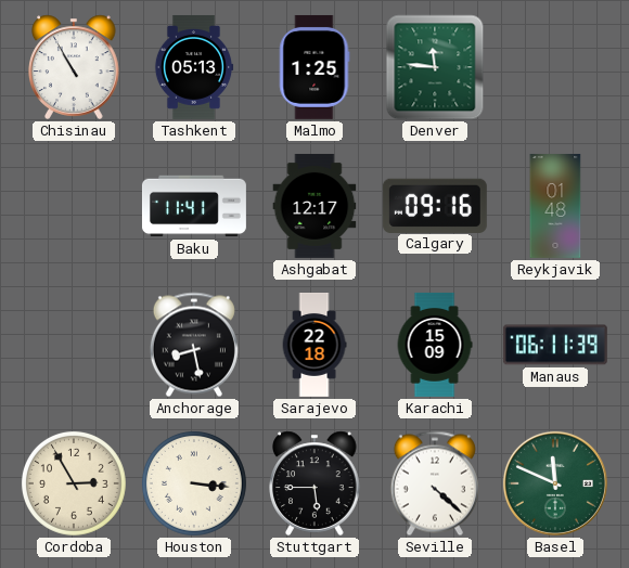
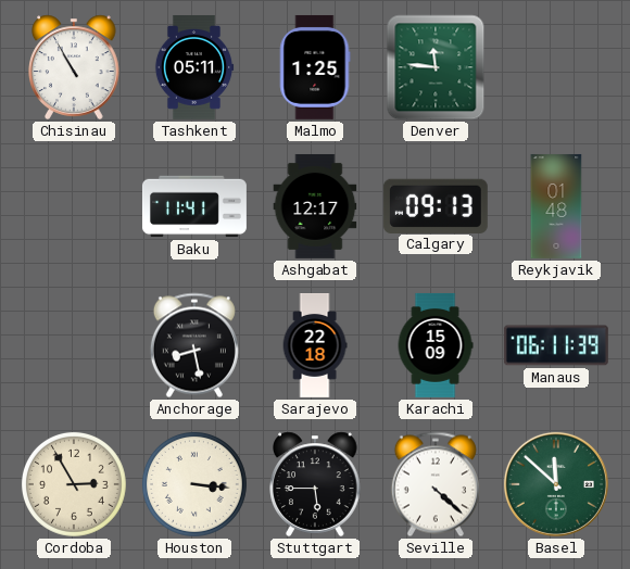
Tashkent: 05:13 -> 05:11
Calgary: 09:16 -> 09:13
Basel: 11:49 -> 11:52
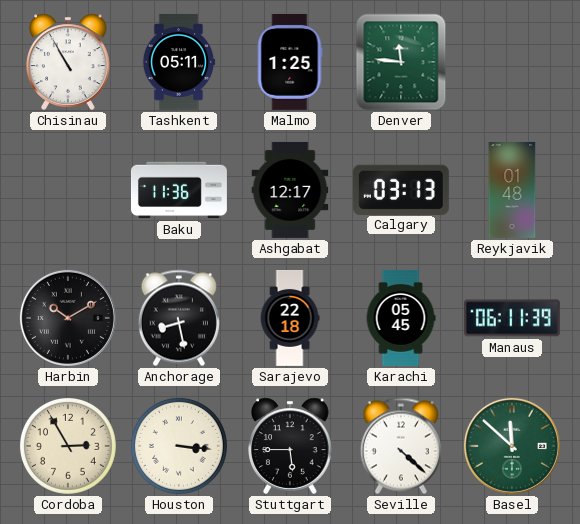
Baku: 11:41 -> 11:36
Calgary: 09:13 -> 03:13
Harbin: none -> 10:10
Karachi: 15:09 -> 05:45
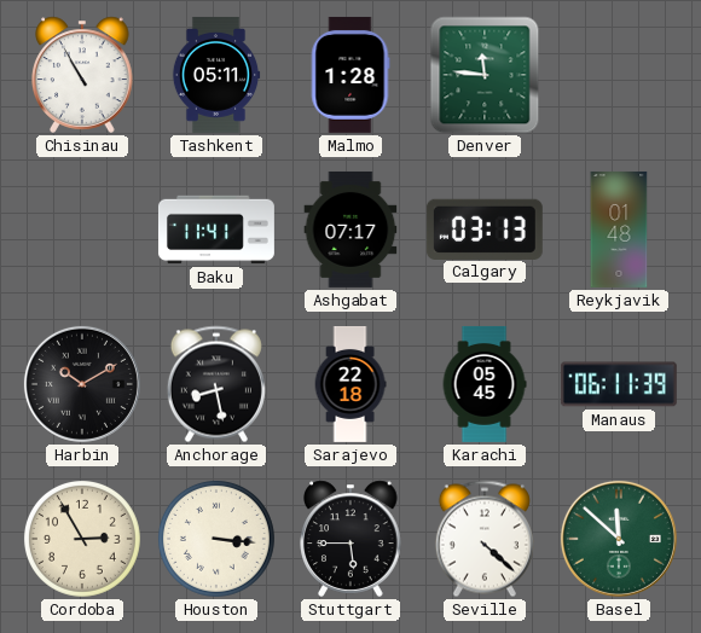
Malmo: 1:25 -> 1:28
Baku: 11:36 -> 11:41
Ashgabat: 12:17 -> 07:17
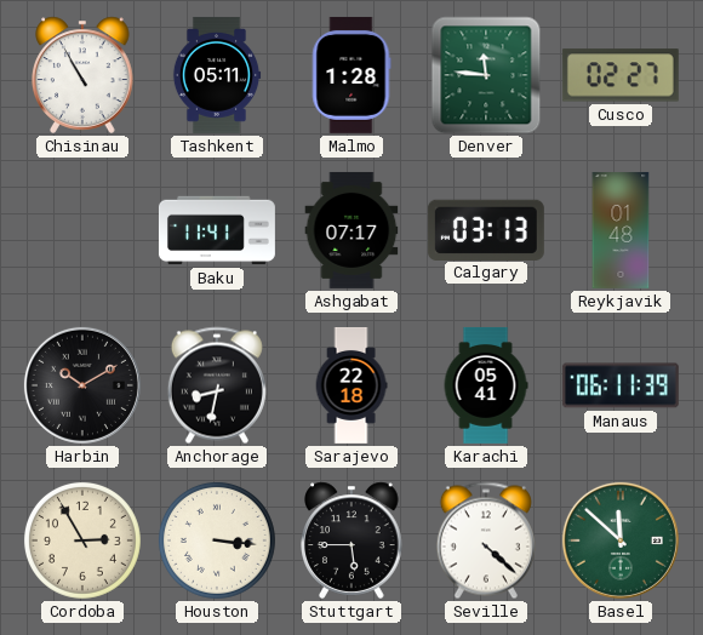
Cusco: none -> 02:27
Anchorage: 8:28 -> 8:32
Karachi: 05:45 -> 05:41
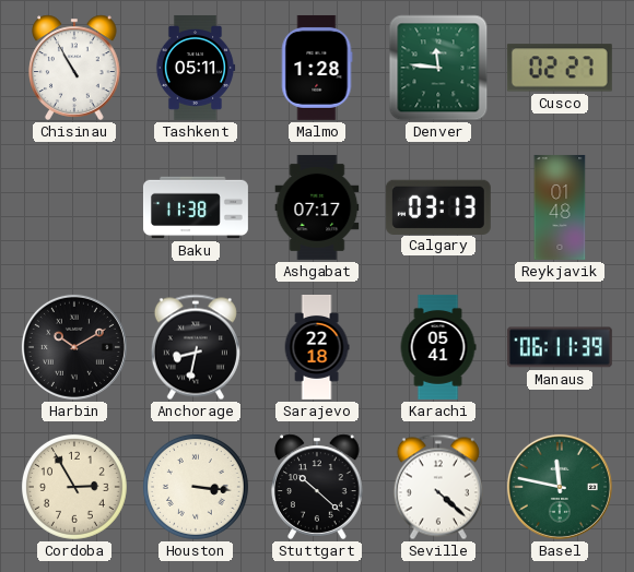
Baku: 11:41 -> 11:38
Stuttgart: 5:45 -> 10:22
Basel: 11:52 -> 11:47
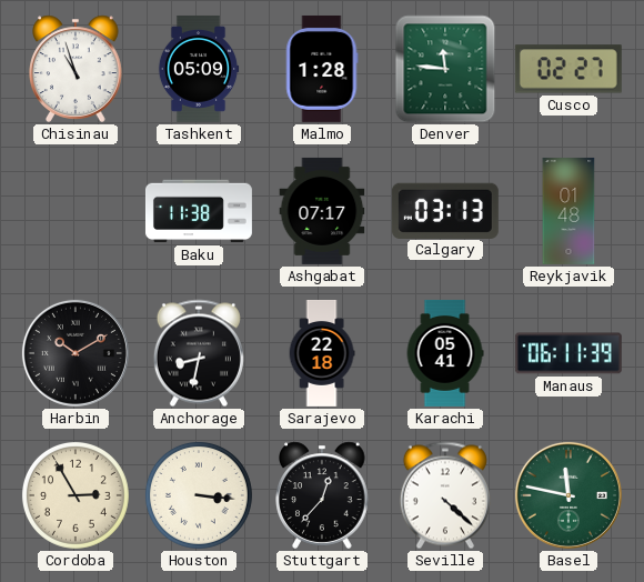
Chisinau: 10:55 -> 10:57
Tashkent: 05:11 -> 05:09
Stuttgart: 10:22 -> 12:37
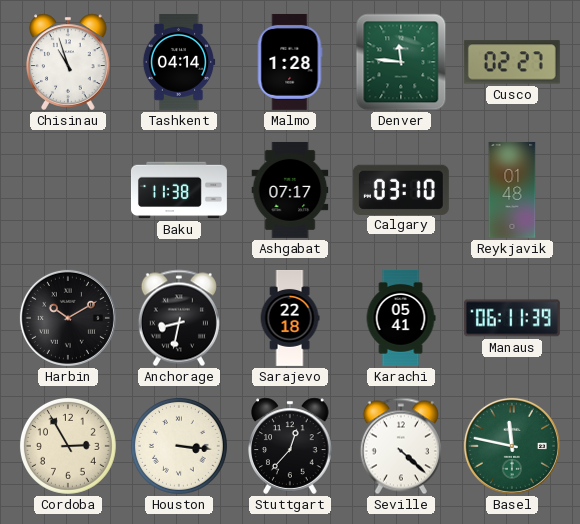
Tashkent: 05:09 -> 04:14
Calgary: 03:13 -> 03:10
